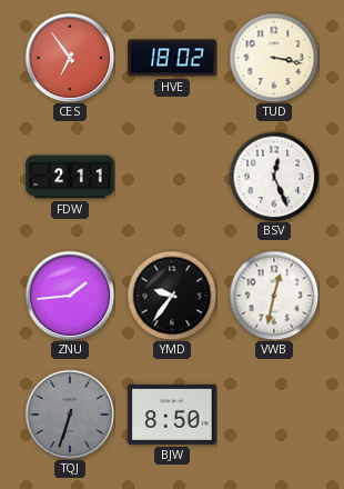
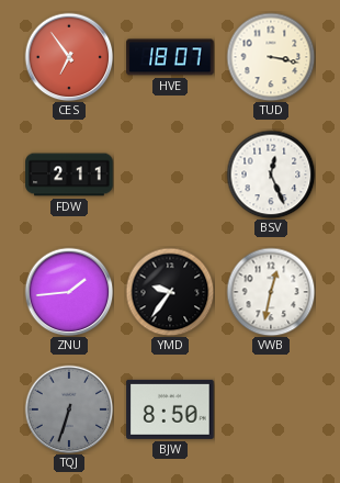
HVE: 18:02 -> 18:07
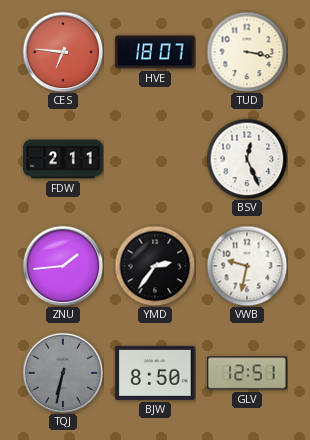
CES: 6:54 -> 6:46
YMD: 9:36 -> 2:36
VWB: 12:32 -> 9:32
TQJ: 6:33 -> 6:32
GLV: none -> 12:51
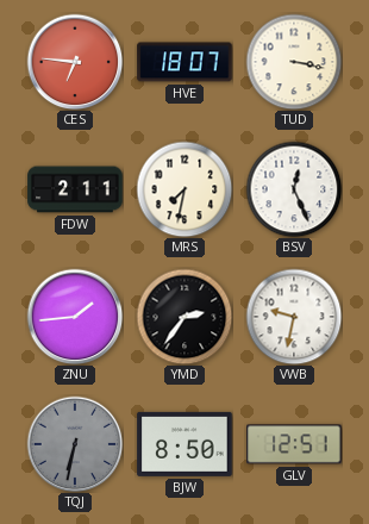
MRS: none -> 7:32
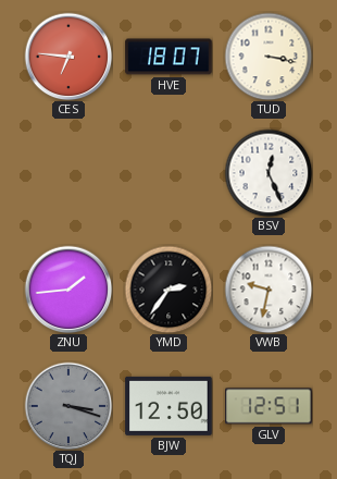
FDW: 2:11 -> none
MRS: 7:32 -> none
TQJ: 6:32 -> 3:18
BJW: 8:50 -> 12:50
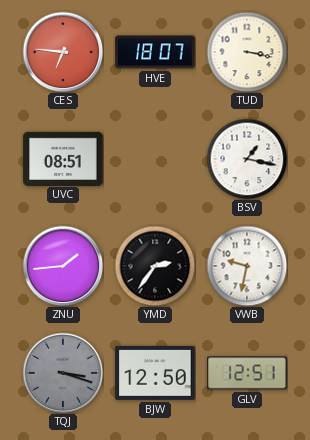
UVC: none -> 08:51
BSV: 12:26 -> 1:17
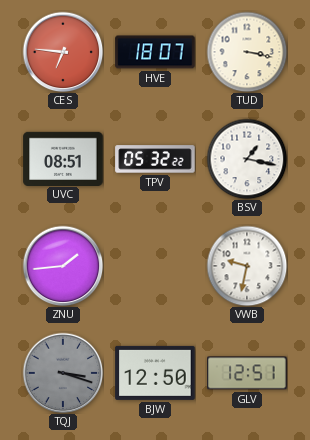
TPV: none -> 05:32
YMD: 2:36 -> none
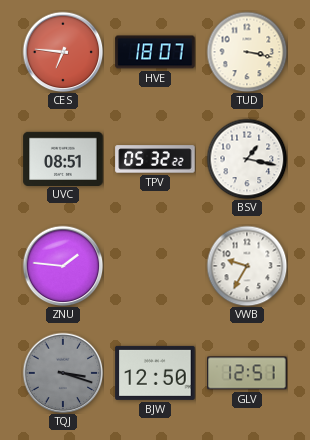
ZNU: 1:44 -> 1:46
VWB: 9:32 -> 9:35
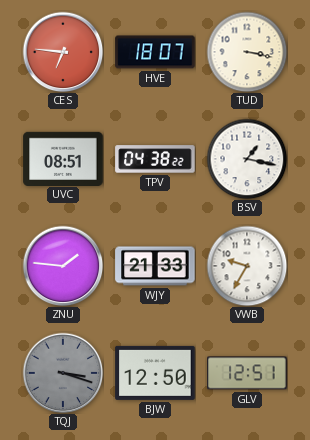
TPV: 05:32 -> 04:38
WJY: none -> 21:33
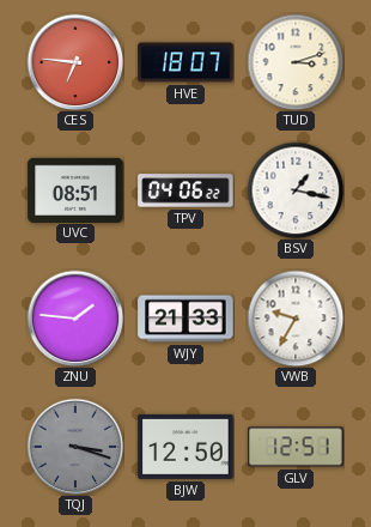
TUD: 3:17 -> 3:12
TPV: 04:38 -> 04:06
